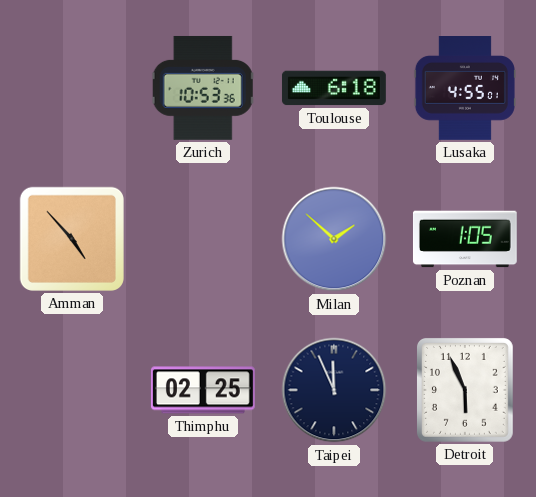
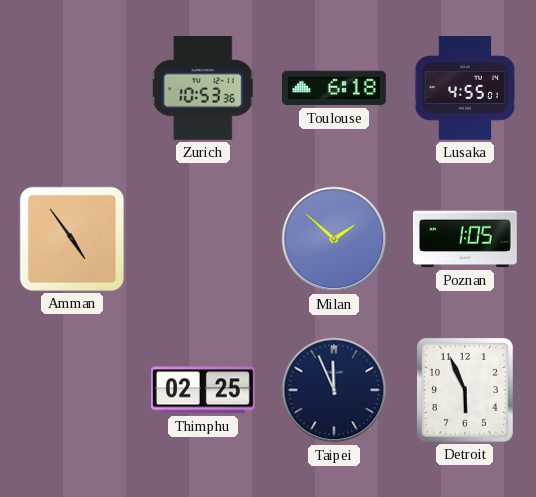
Amman: 4:53 -> 4:54
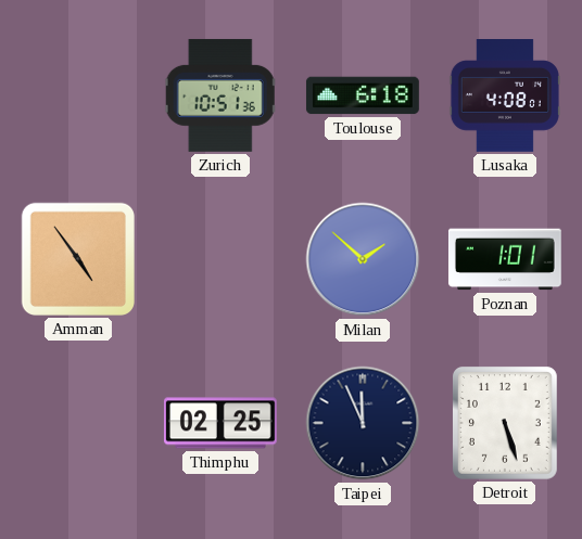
Zurich: 10:53 -> 10:51
Lusaka: 4:55 -> 4:08
Poznan: 1:05 -> 1:01
Detroit: 5:56 -> 5:27
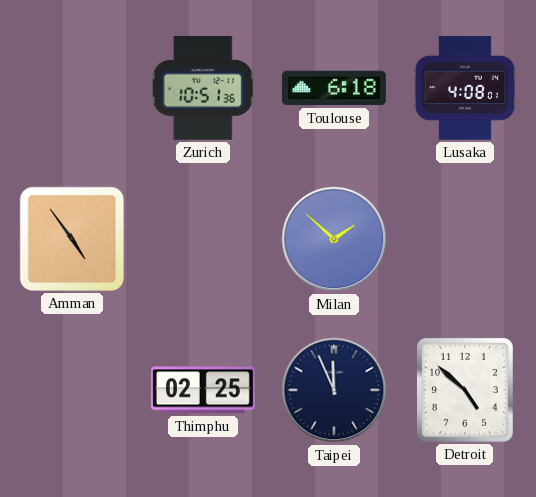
Poznan: 1:01 -> none
Detroit: 5:27 -> 4:52
